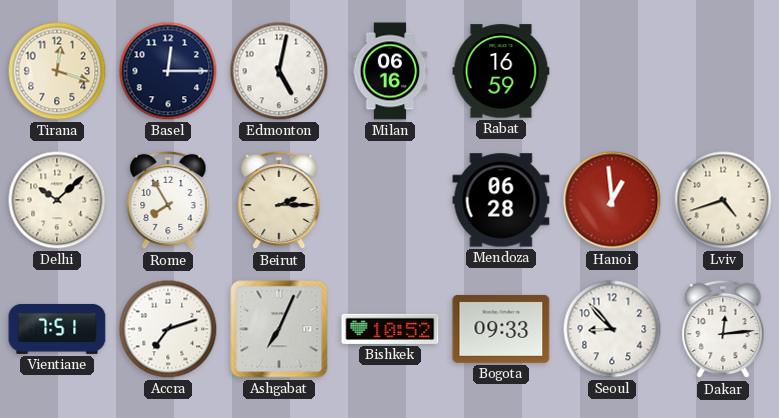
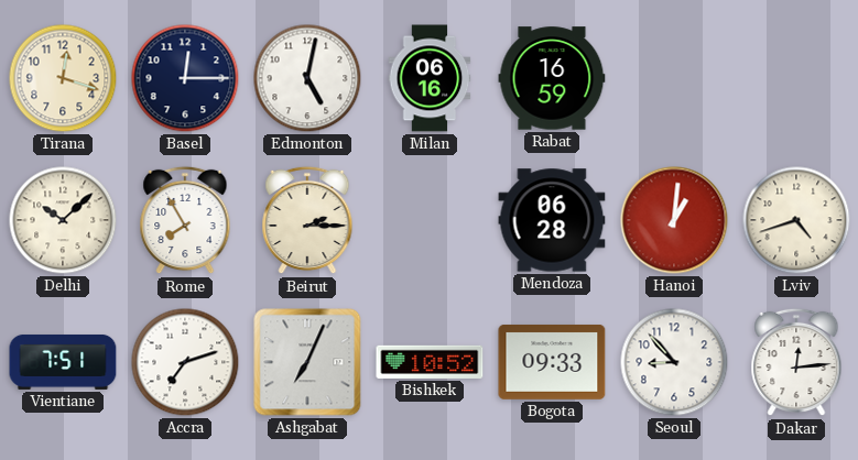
Hanoi: 12:59 -> 1:01
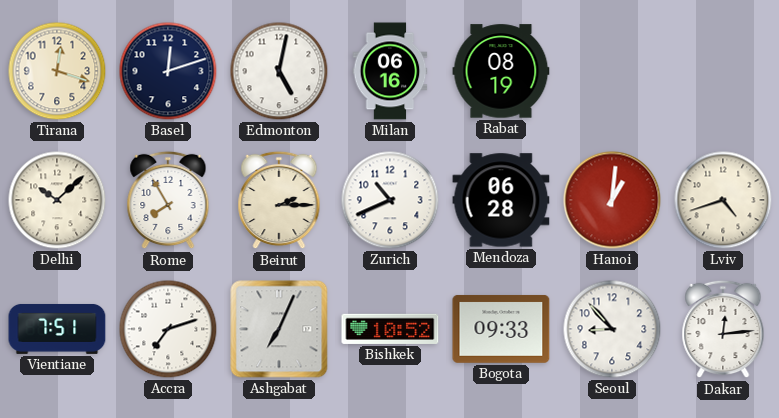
Basel: 12:15 -> 12:12
Rabat: 16:59 -> 08:19
Zurich: none -> 10:41
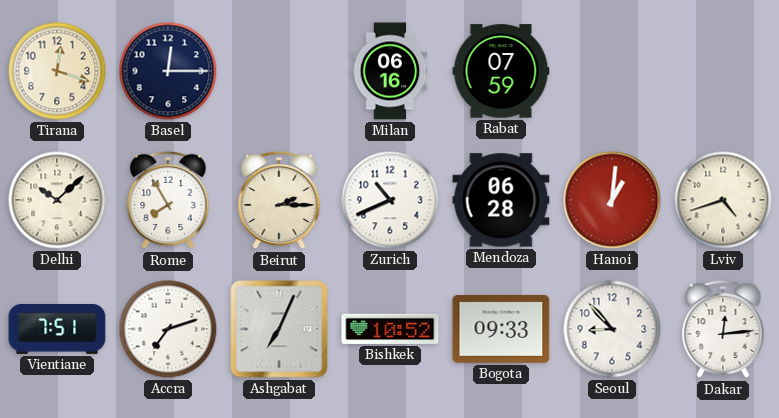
Basel: 12:12 -> 12:15
Edmonton: 5:02 -> none
Rabat: 08:19 -> 07:59
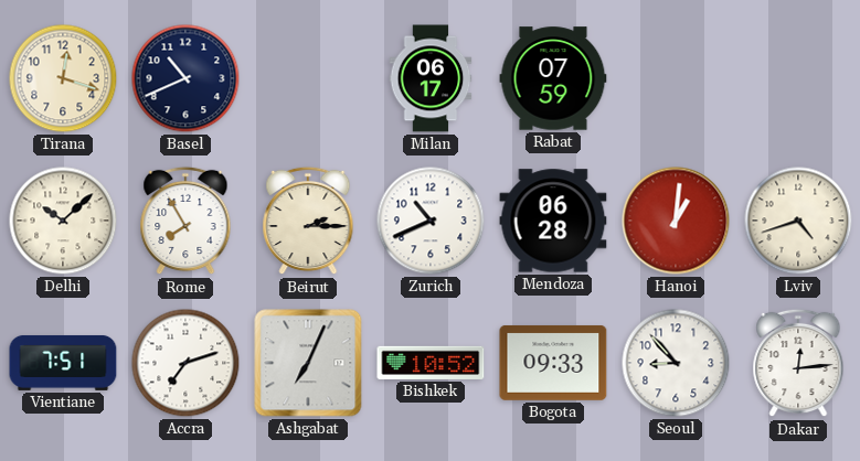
Basel: 12:15 -> 10:41
Milan: 06:16 -> 06:17
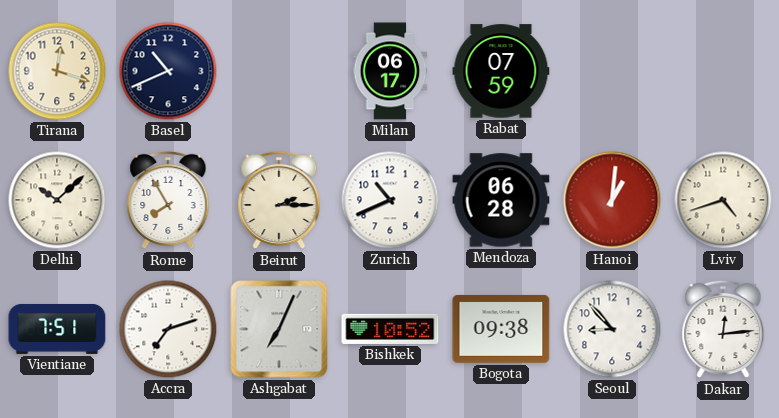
Bogota: 09:33 -> 09:38
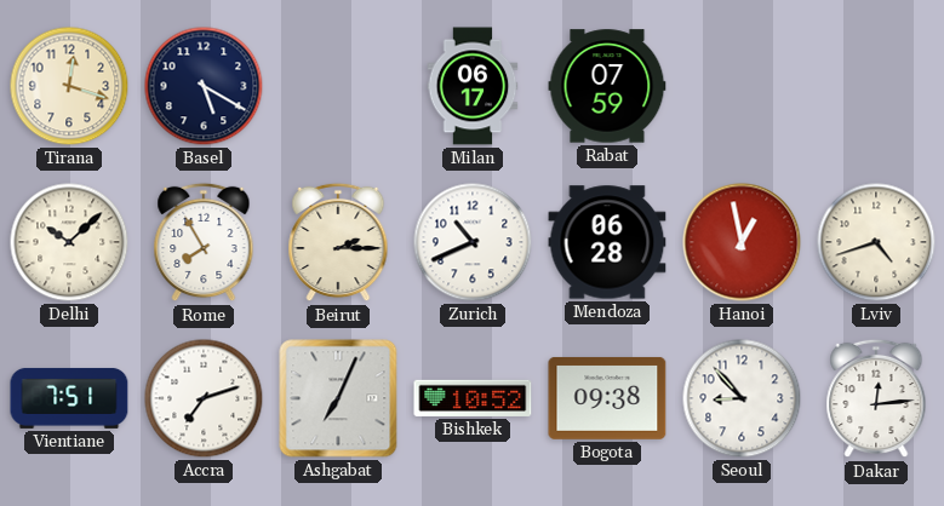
Basel: 10:41 -> 5:20
Hanoi: 1:01 -> 12:58
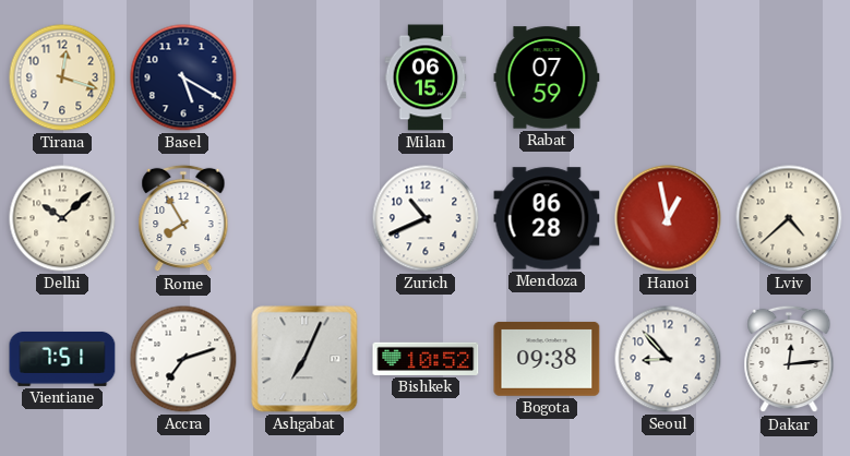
Milan: 06:17 -> 06:15
Beirut: 2:15 -> none
Lviv: 4:42 -> 4:38
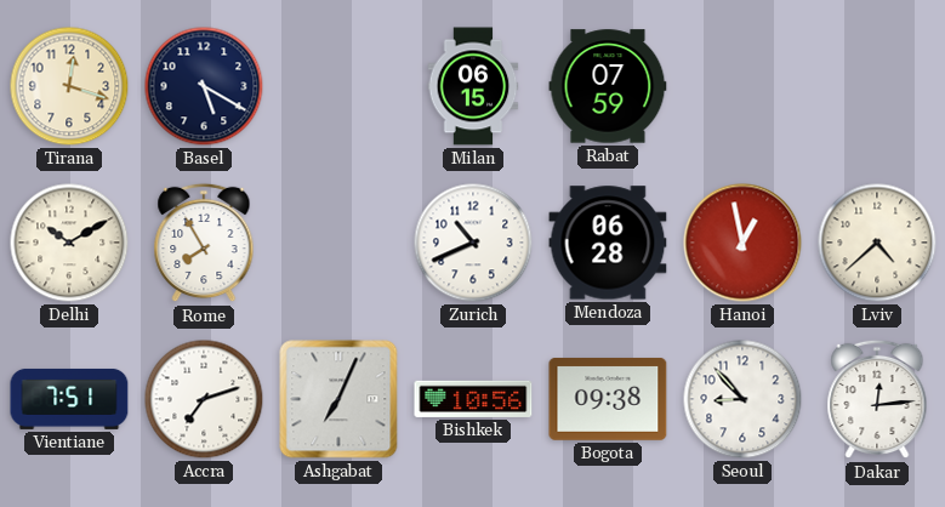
Delhi: 10:08 -> 10:10
Bishkek: 10:52 -> 10:56
